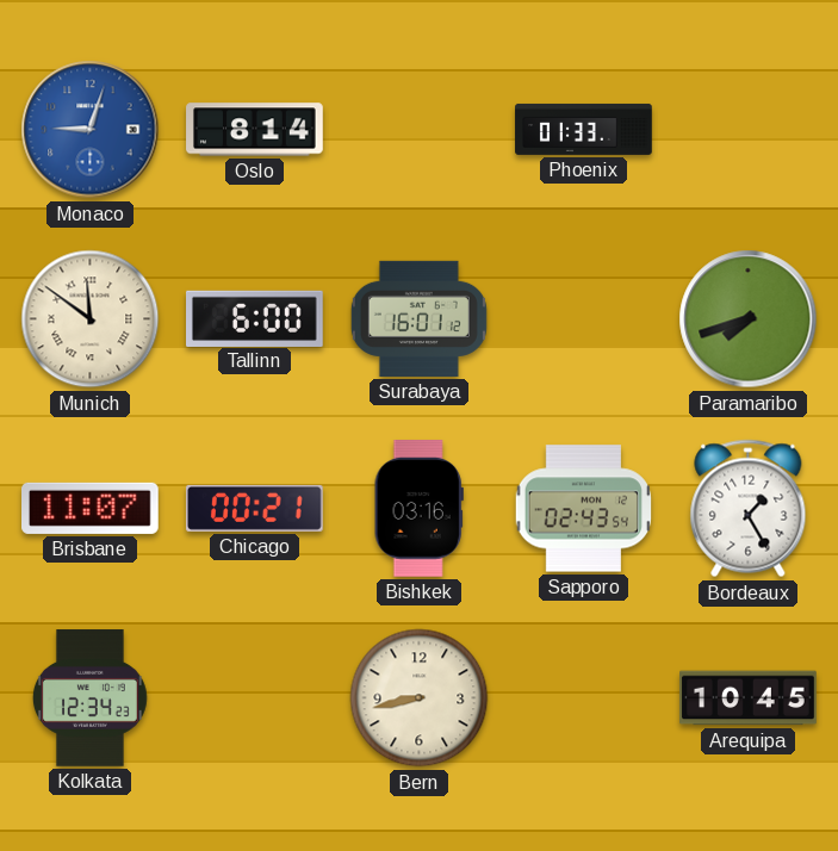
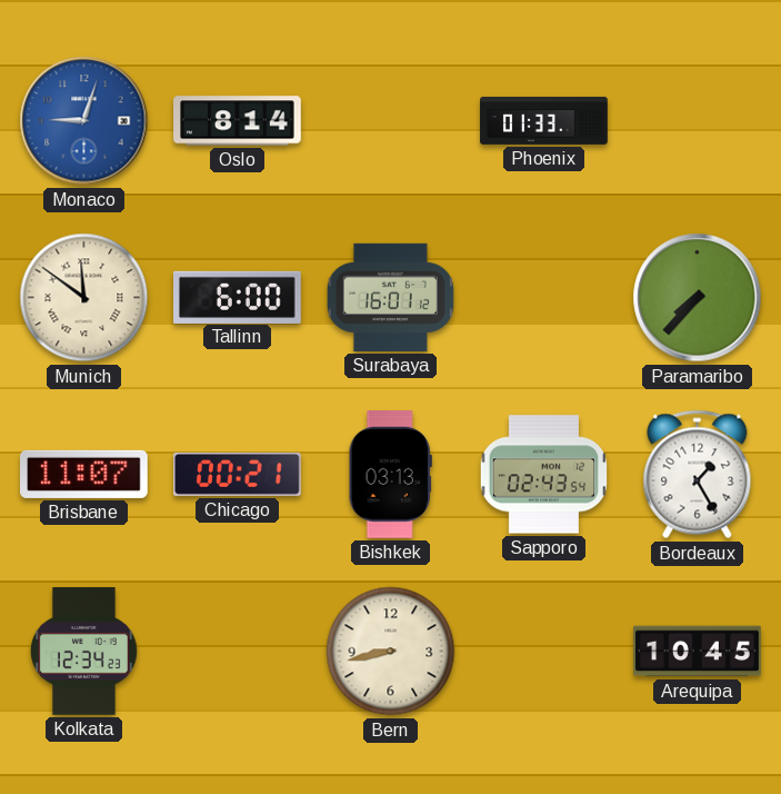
Paramaribo: 7:42 -> 7:37
Bishkek: 03:16 -> 03:13
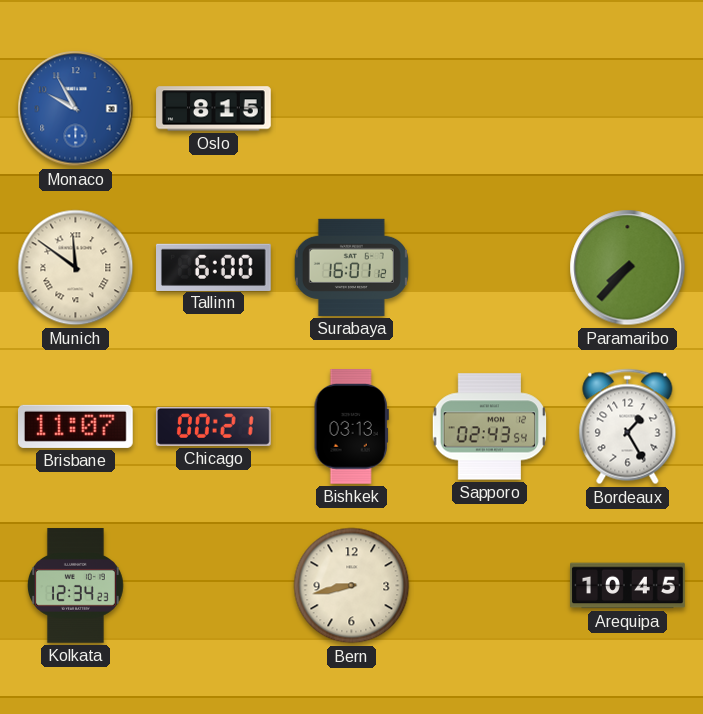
Monaco: 9:03 -> 9:55
Oslo: 8:14 -> 8:15
Phoenix: 01:33 -> none
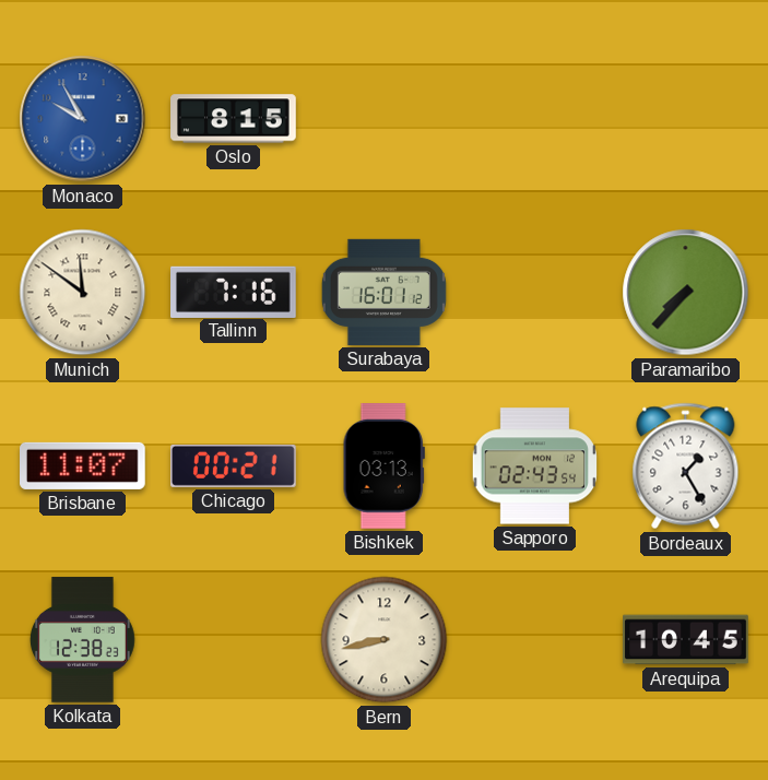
Tallinn: 6:00 -> 7:16
Kolkata: 12:34 -> 12:38
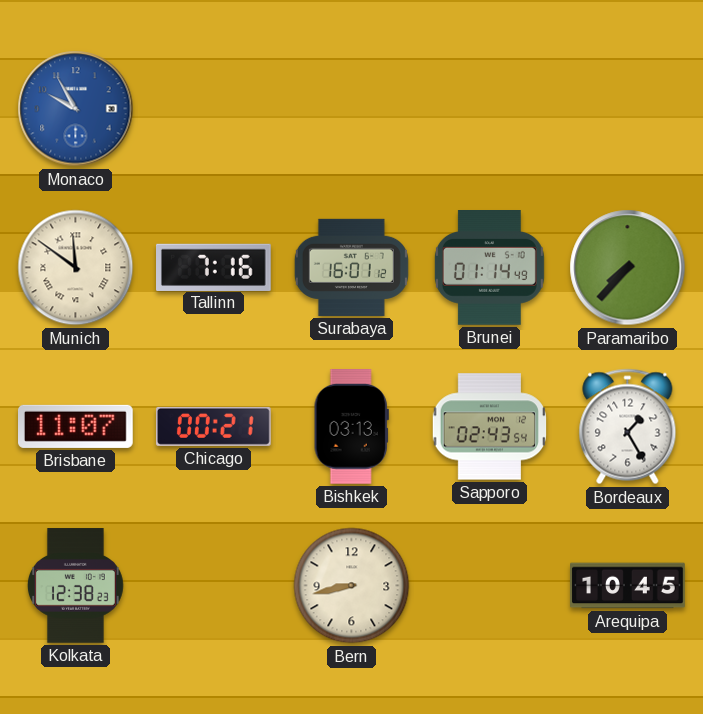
Oslo: 8:15 -> none
Brunei: none -> 01:14
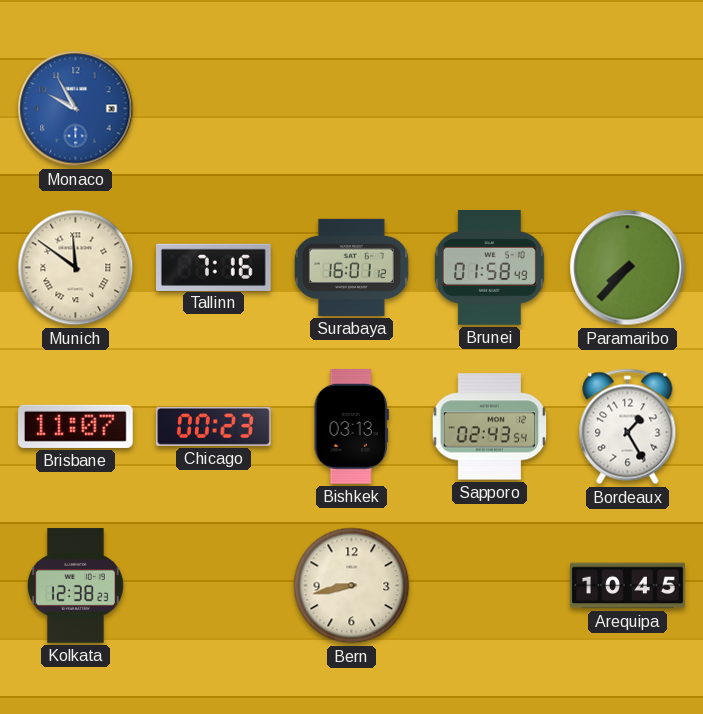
Brunei: 01:14 -> 01:58
Chicago: 00:21 -> 00:23
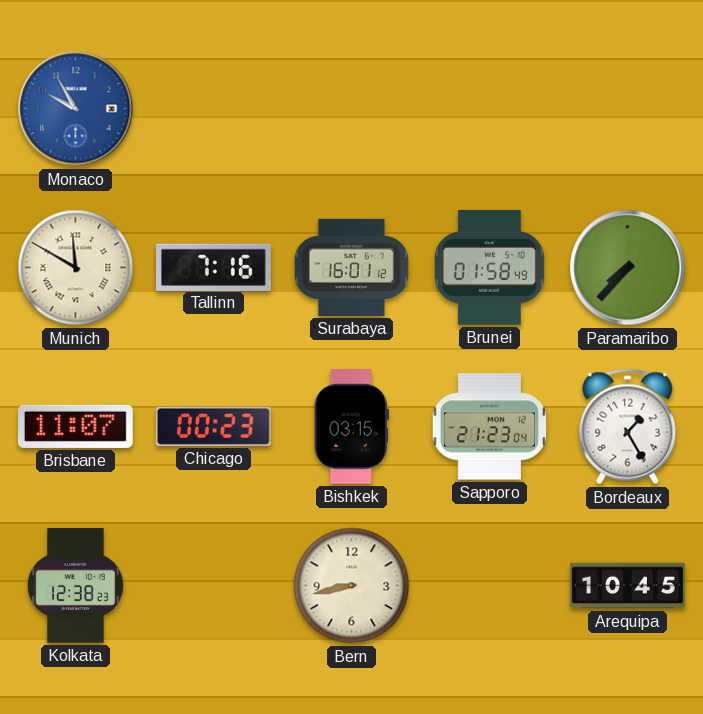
Munich: 11:51 -> 11:50
Bishkek: 03:13 -> 03:15
Sapporo: 02:43 -> 21:23
